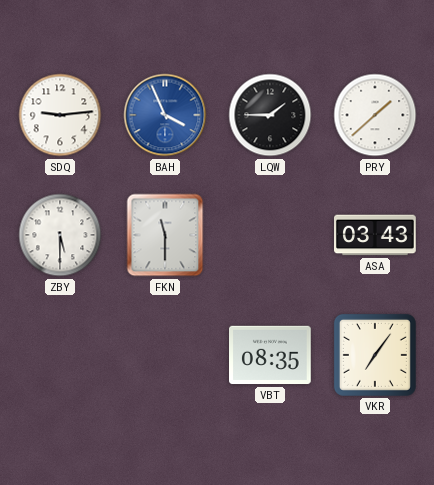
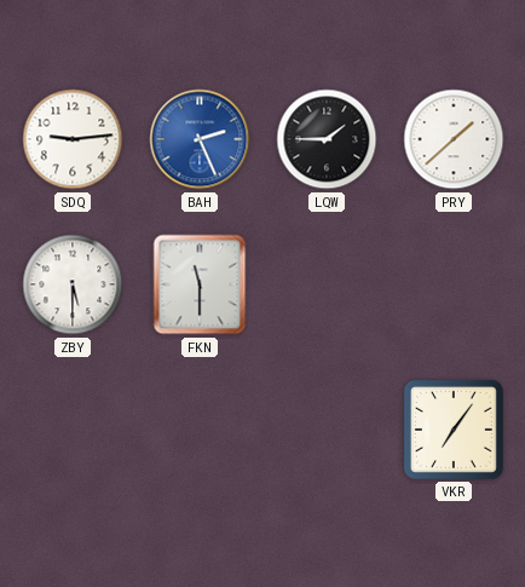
BAH: 3:56 -> 2:26
ASA: 03:43 -> none
VBT: 08:35 -> none
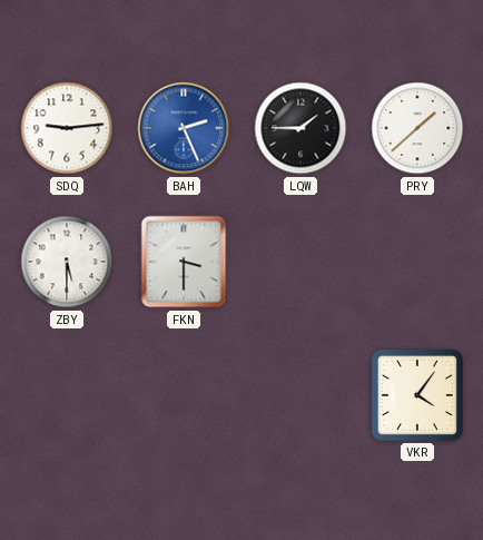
FKN: 11:30 -> 3:30
VKR: 7:06 -> 4:06
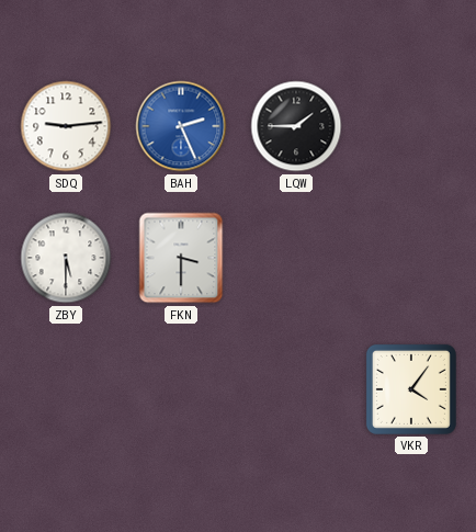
PRY: 1:38 -> none
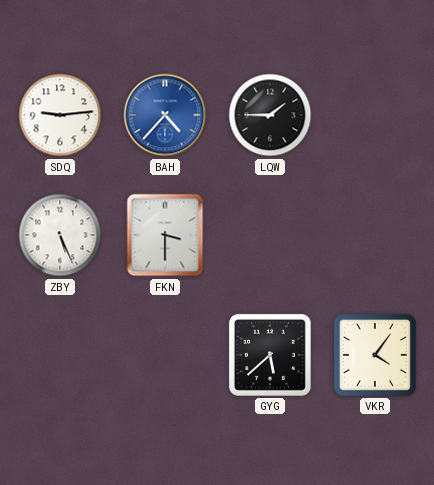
BAH: 2:26 -> 4:37
ZBY: 5:30 -> 5:26
GYG: none -> 5:38
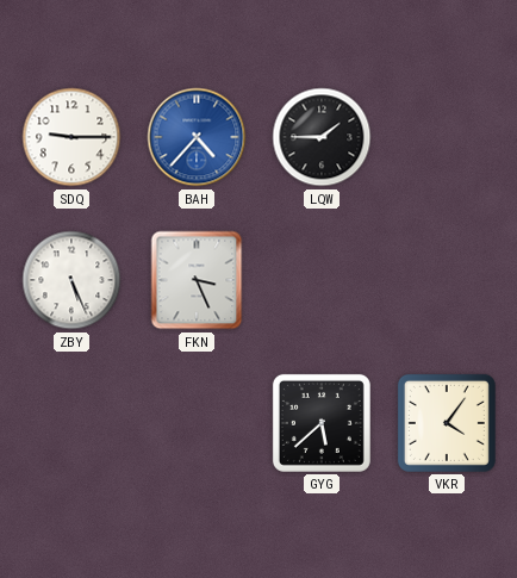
SDQ: 9:14 -> 9:15
FKN: 3:30 -> 3:26
